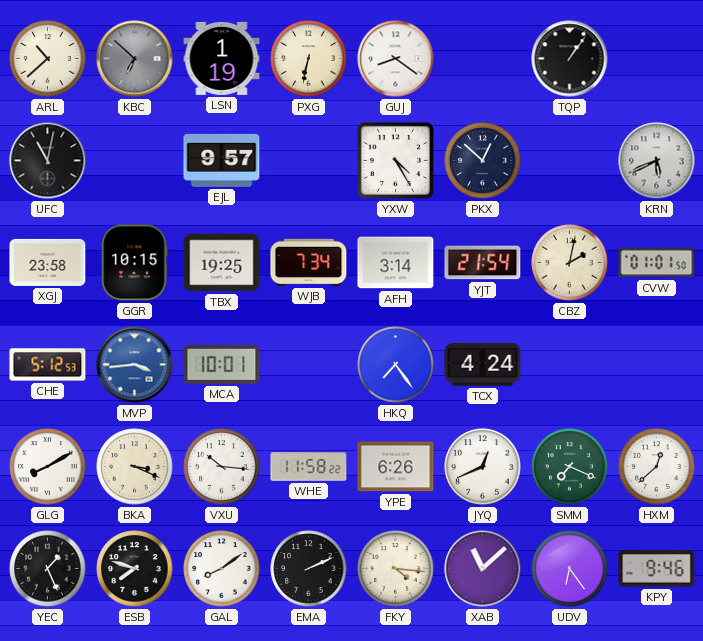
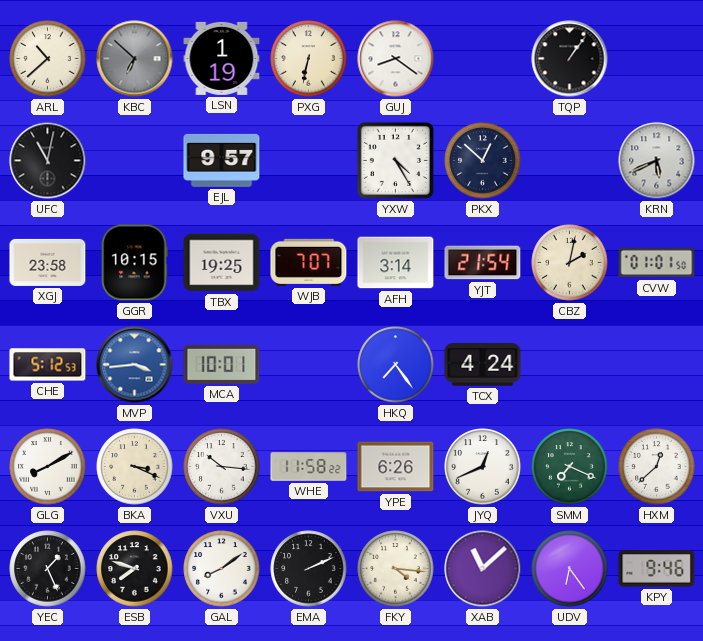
WJB: 7:34 -> 7:07
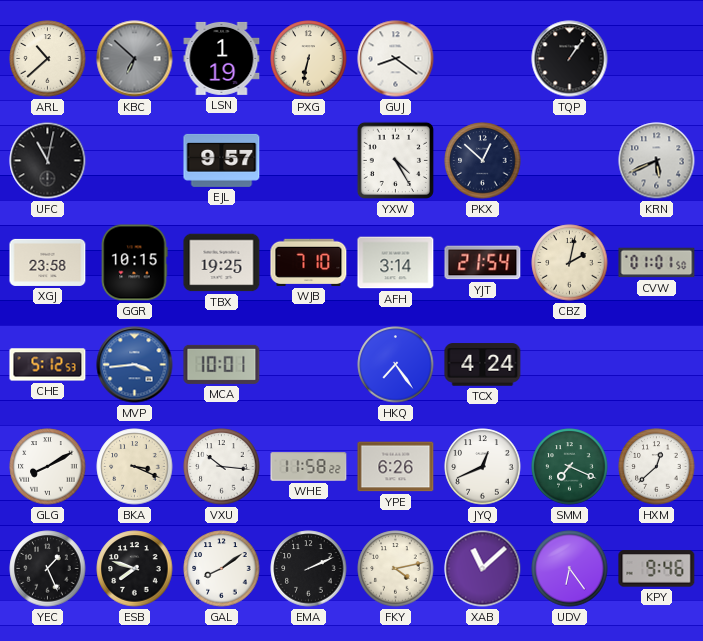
WJB: 7:07 -> 7:10
FKY: 4:16 -> 4:13
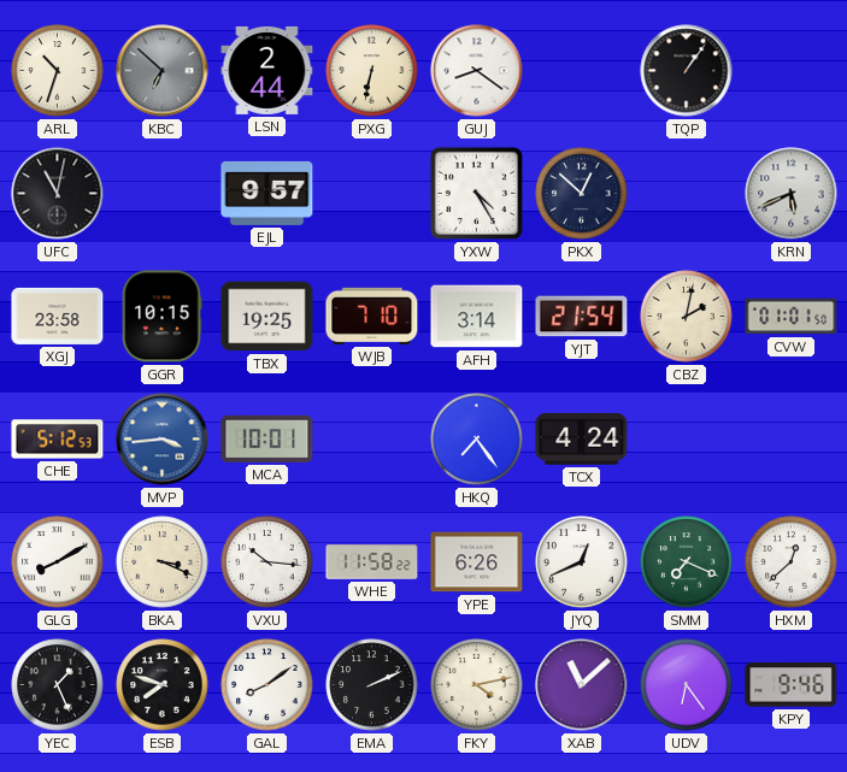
ARL: 10:38 -> 10:33
LSN: 1:19 -> 2:44
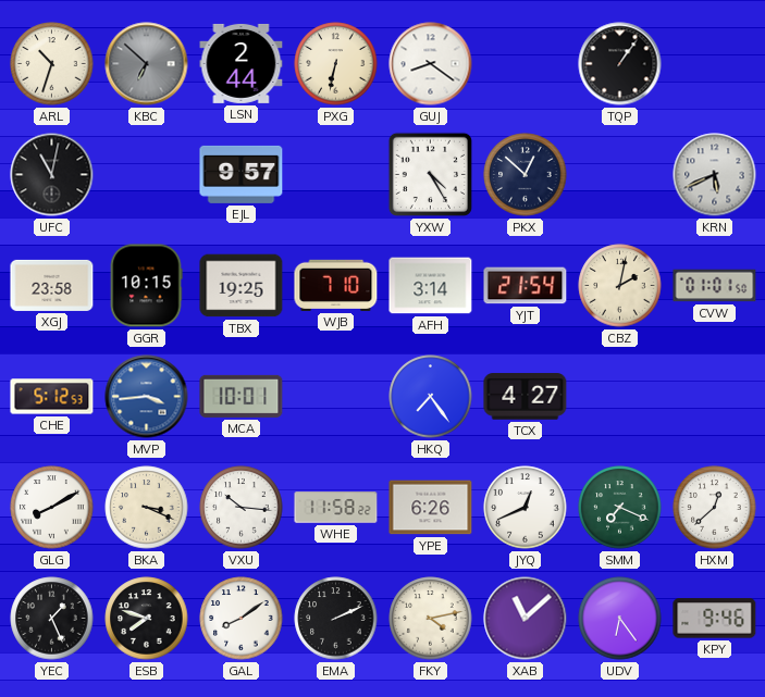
TCX: 4:24 -> 4:27
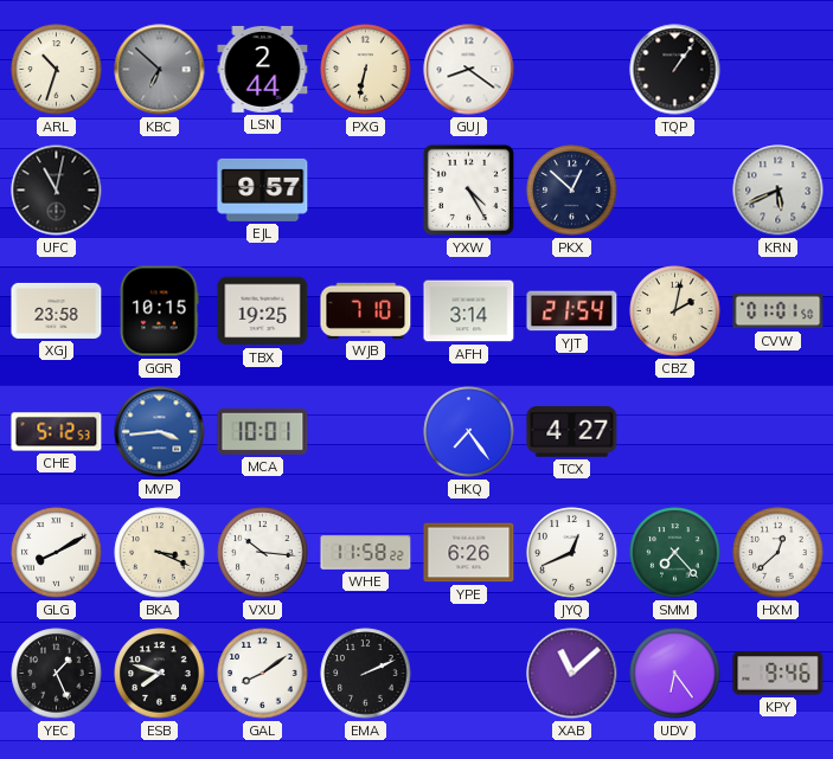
SMM: 7:19 -> 7:23
FKY: 4:13 -> none
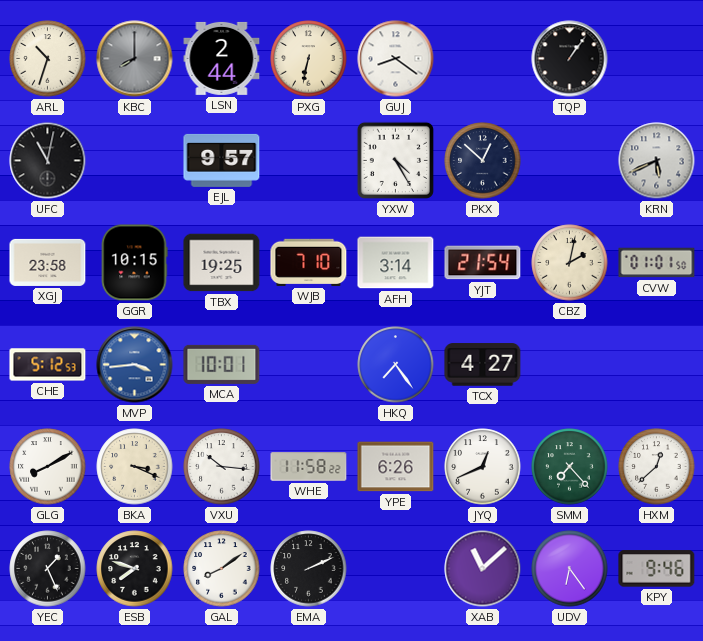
KBC: 6:52 -> 8:00
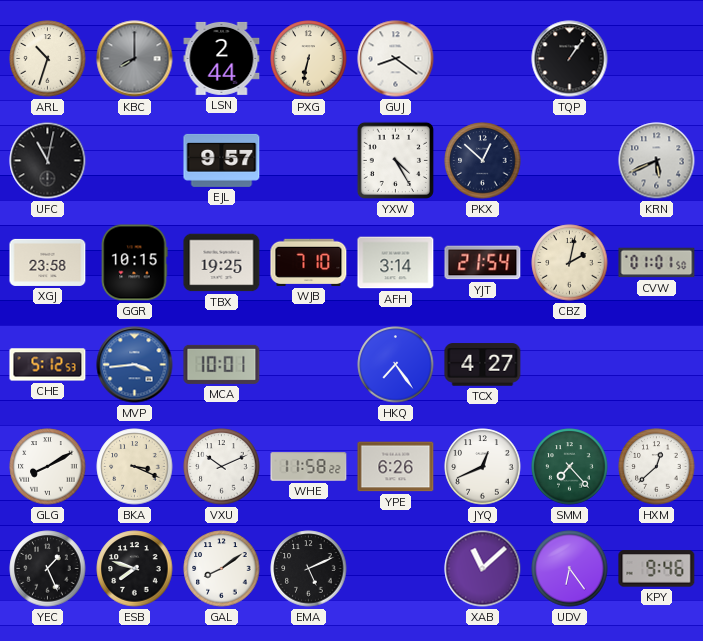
VXU: 10:16 -> 10:11
EMA: 2:11 -> 5:11
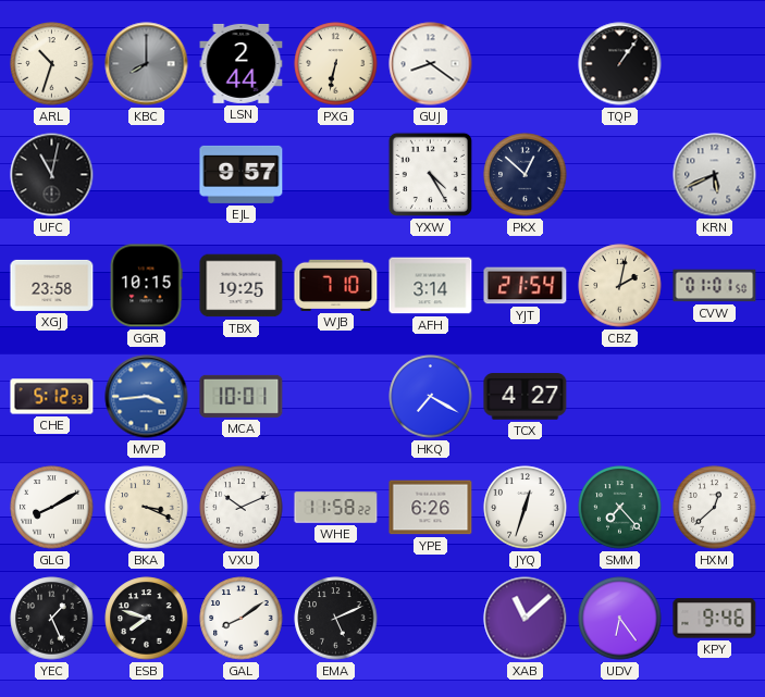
HKQ: 7:24 -> 7:20
JYQ: 12:41 -> 12:33
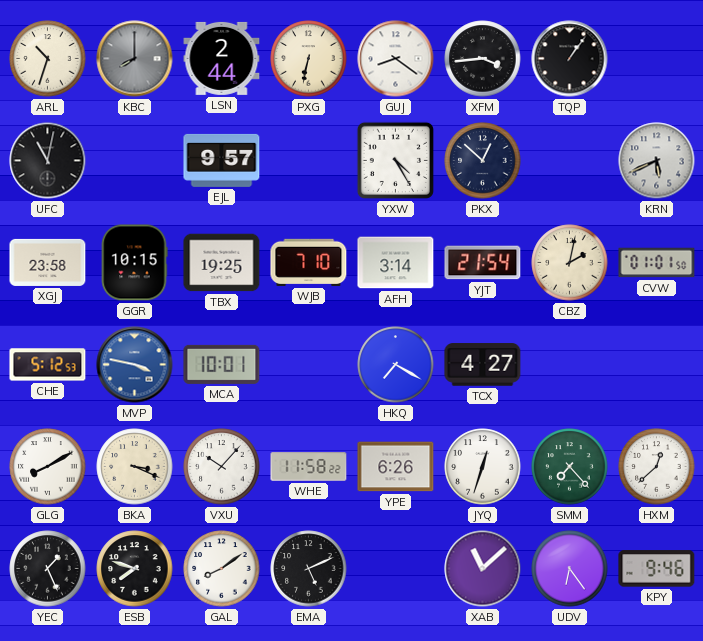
XFM: none -> 3:44
MVP: 3:44 -> 3:47
VXU: 10:11 -> 10:07
